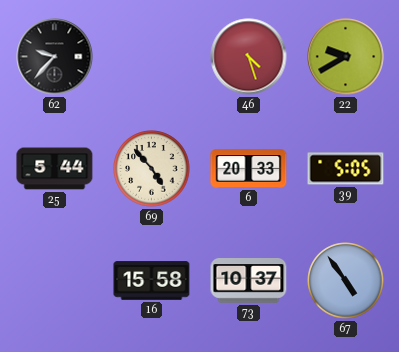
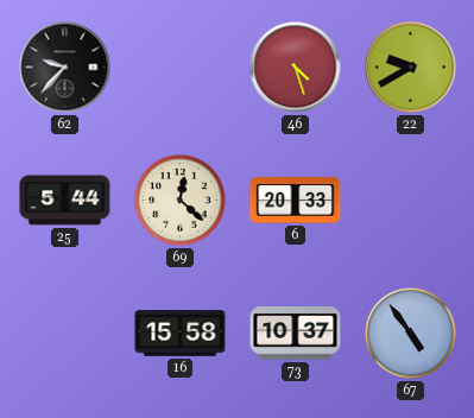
69: 4:53 -> 12:22
39: 5:05 -> none
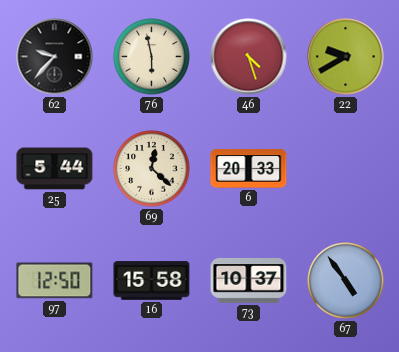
76: none -> 5:58
97: none -> 12:50
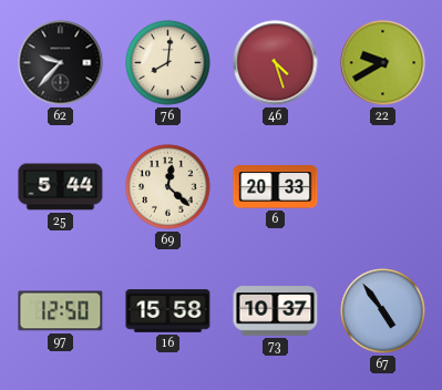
76: 5:58 -> 8:01
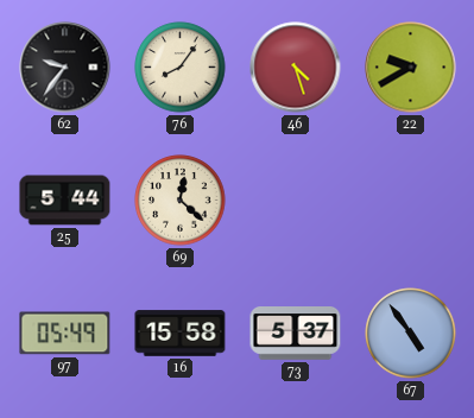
62: 9:37 -> 9:36
76: 8:01 -> 8:06
6: 20:33 -> none
97: 12:50 -> 05:49
73: 10:37 -> 5:37
